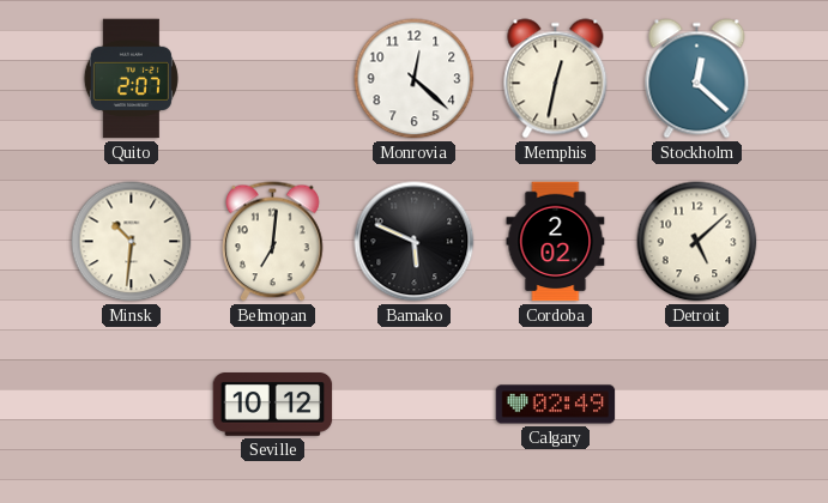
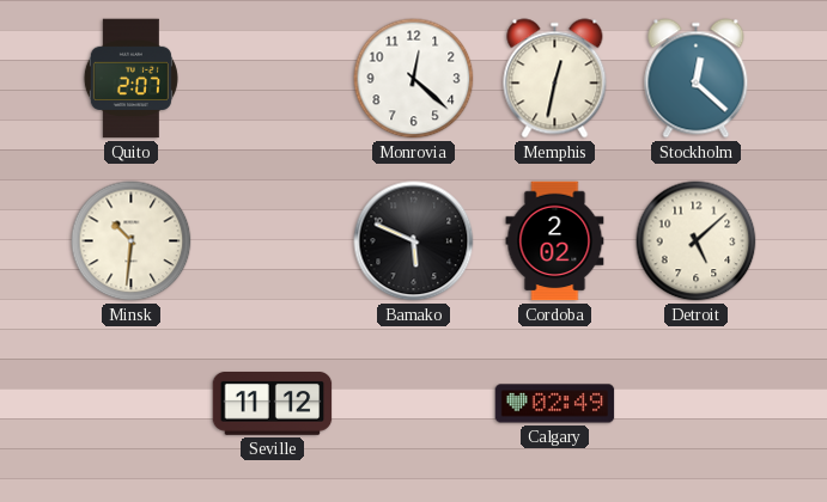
Belmopan: 7:01 -> none
Seville: 10:12 -> 11:12
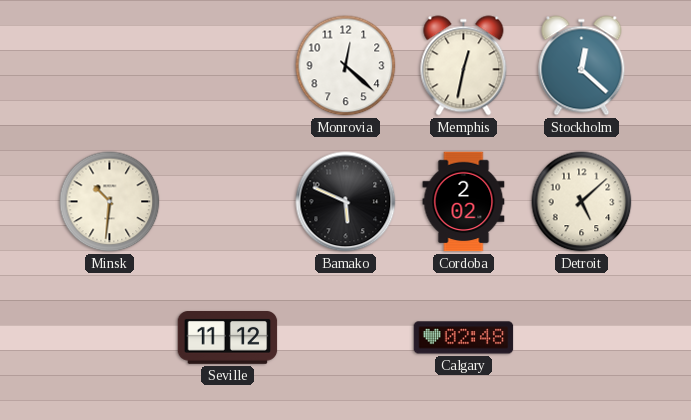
Quito: 2:07 -> none
Calgary: 02:49 -> 02:48
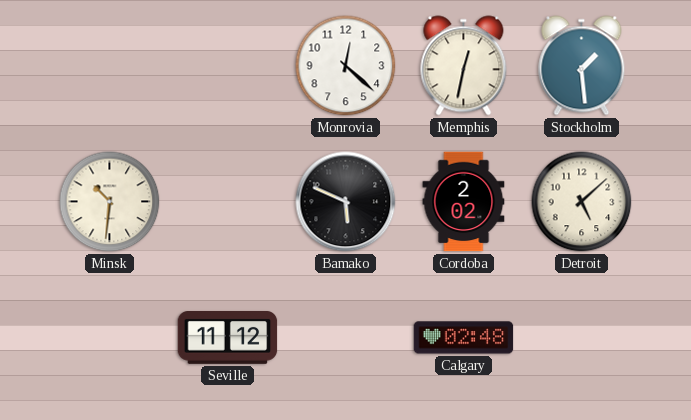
Stockholm: 12:22 -> 1:29
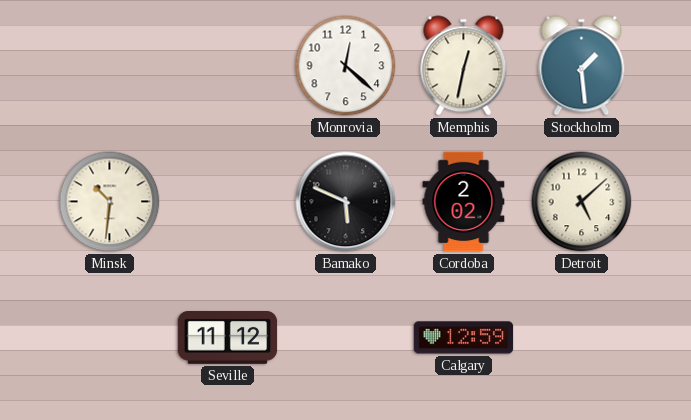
Calgary: 02:48 -> 12:59
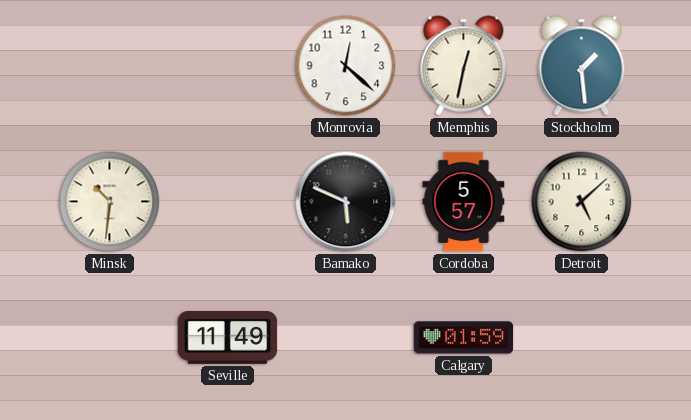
Cordoba: 2:02 -> 5:57
Seville: 11:12 -> 11:49
Calgary: 12:59 -> 01:59
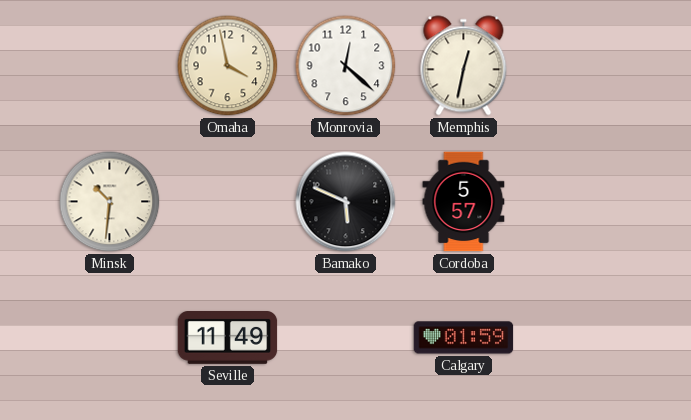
Omaha: none -> 3:58
Stockholm: 1:29 -> none
Detroit: 5:08 -> none
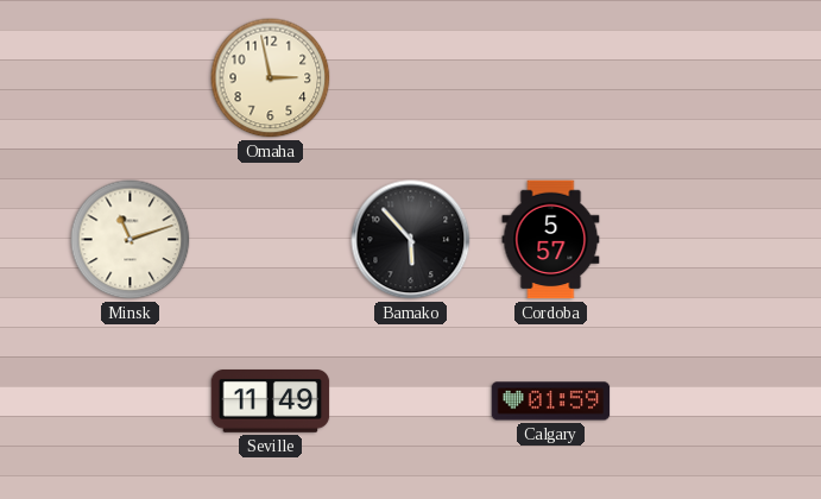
Omaha: 3:58 -> 2:58
Monrovia: 12:22 -> none
Memphis: 12:32 -> none
Minsk: 10:31 -> 11:12
Bamako: 5:49 -> 5:53
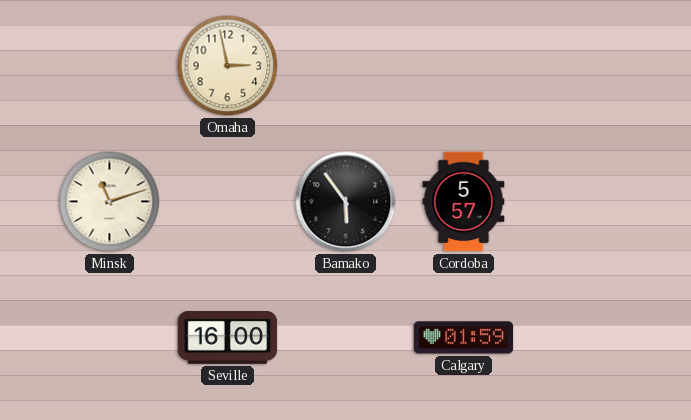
Bamako: 5:53 -> 5:54
Seville: 11:49 -> 16:00
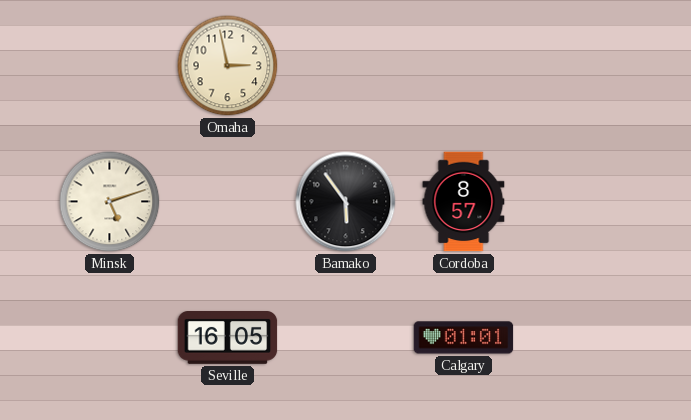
Minsk: 11:12 -> 5:12
Cordoba: 5:57 -> 8:57
Seville: 16:00 -> 16:05
Calgary: 01:59 -> 01:01
